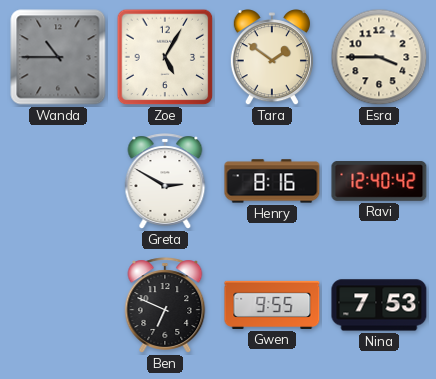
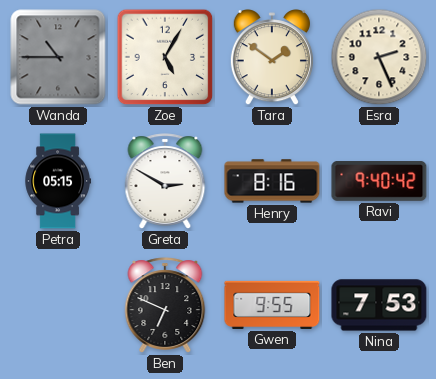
Esra: 3:45 -> 2:26
Petra: none -> 05:15
Ravi: 12:40 -> 9:40
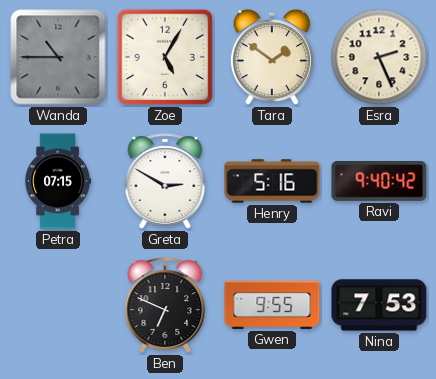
Petra: 05:15 -> 07:15
Henry: 8:16 -> 5:16
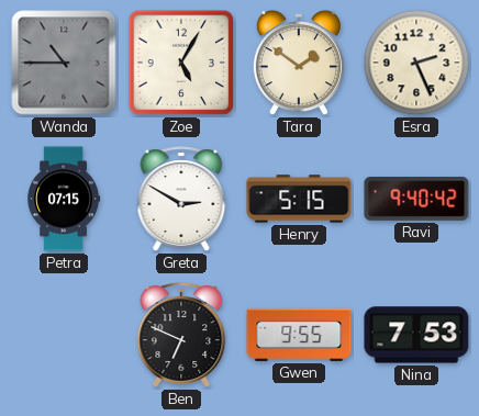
Henry: 5:16 -> 5:15
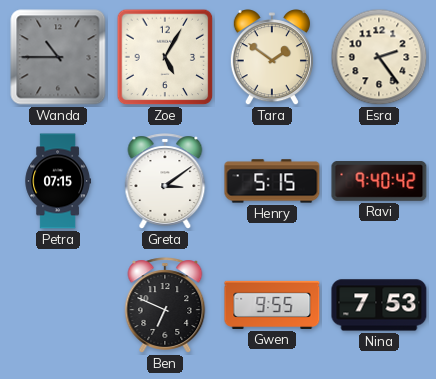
Esra: 2:26 -> 2:24
Greta: 2:50 -> 3:09
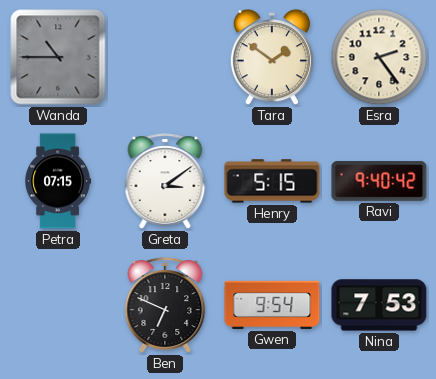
Zoe: 5:05 -> none
Gwen: 9:55 -> 9:54
